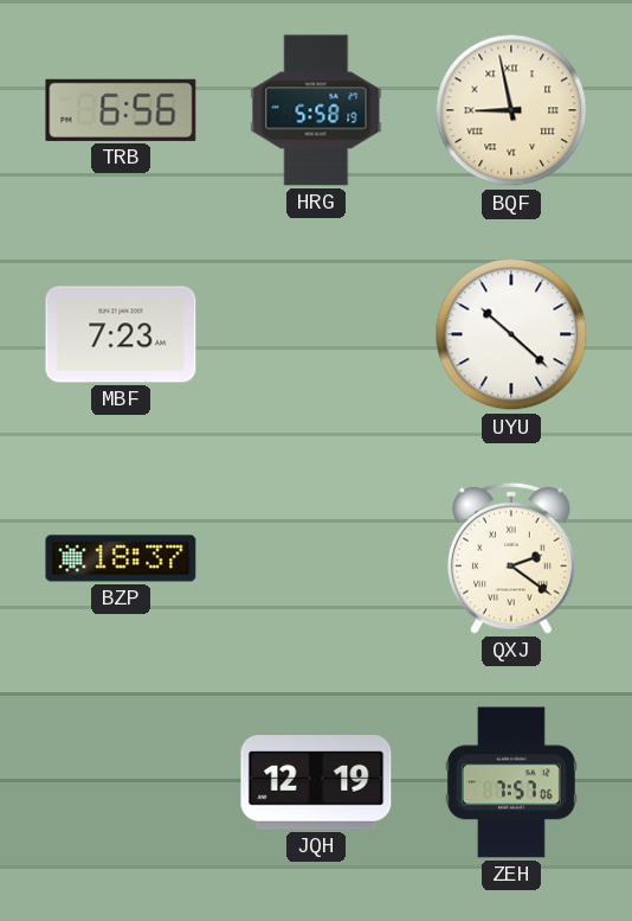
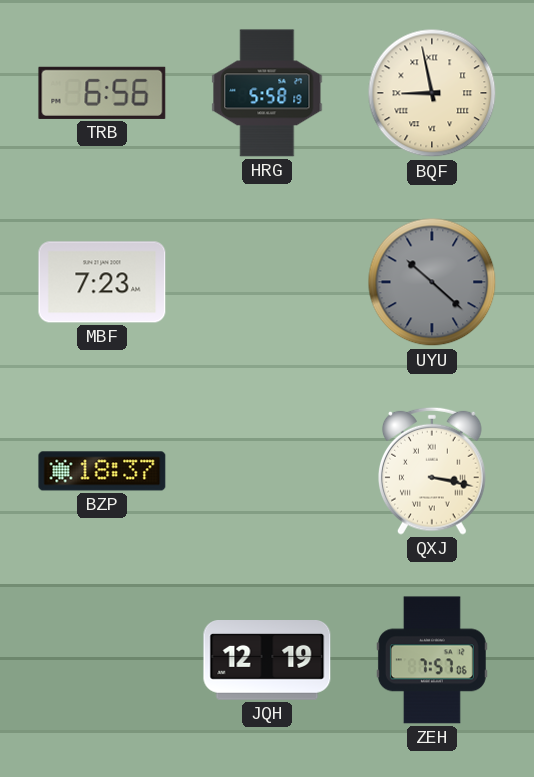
UYU dial: white -> grey
QXJ: 2:21 -> 3:17
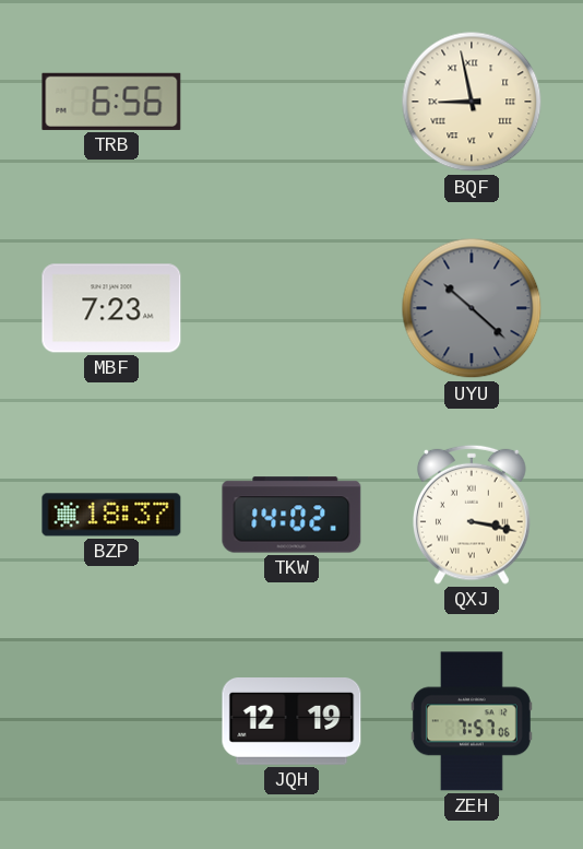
HRG: 5:58 -> none
TKW: none -> 14:02
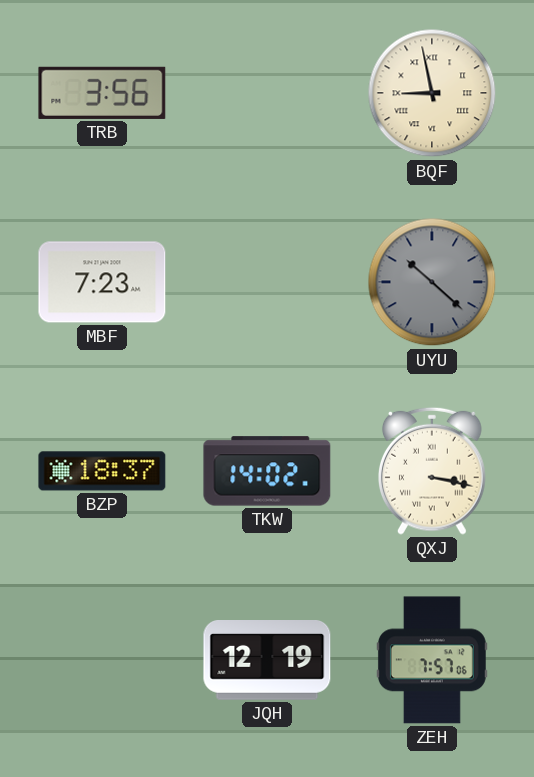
TRB: 6:56 -> 3:56
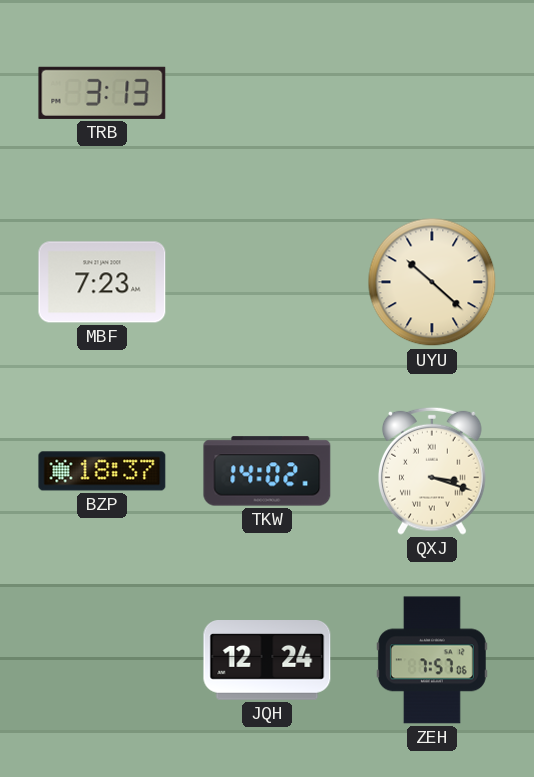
TRB: 3:56 -> 3:13
BQF: 8:58 -> none
UYU dial: grey -> cream
QXJ: 3:17 -> 3:18
JQH: 12:19 -> 12:24
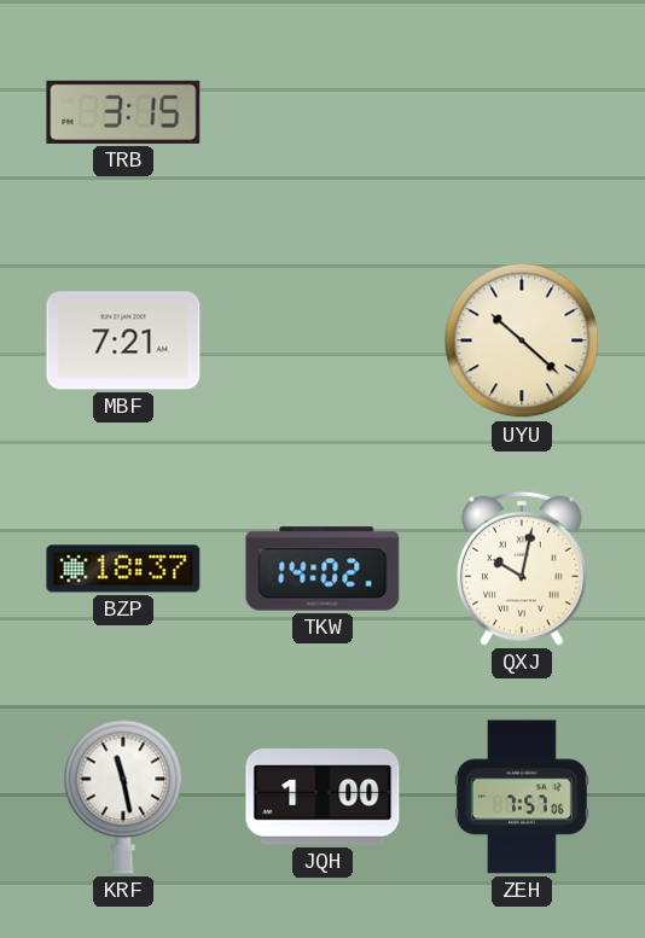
TRB: 3:13 -> 3:15
MBF: 7:23 -> 7:21
QXJ: 3:18 -> 10:02
KRF: none -> 11:28
JQH: 12:24 -> 1:00
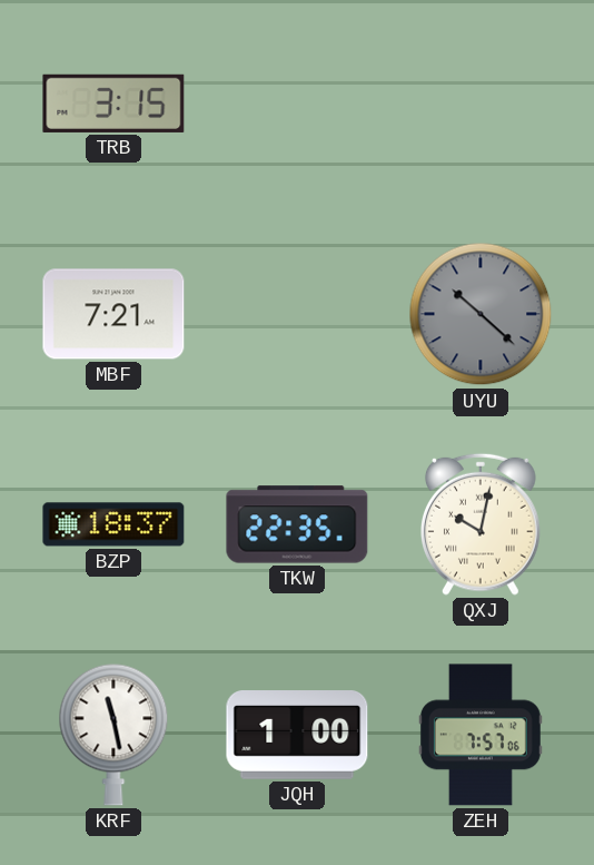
UYU dial: cream -> grey
TKW: 14:02 -> 22:35
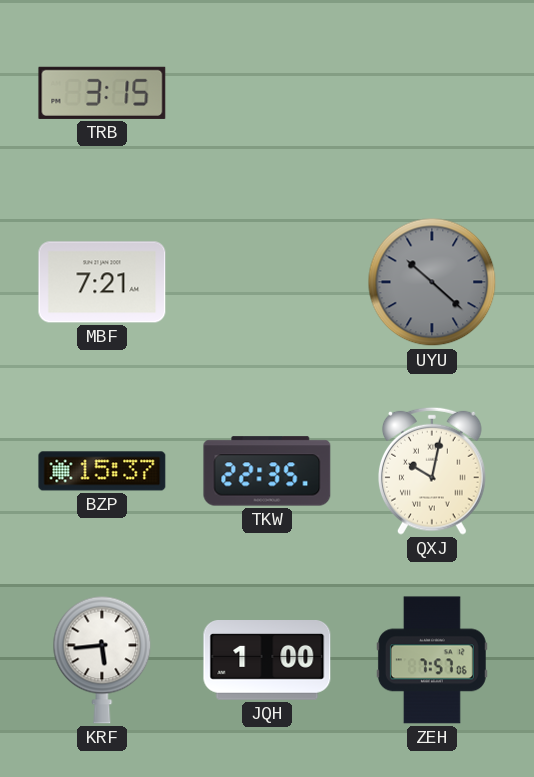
BZP: 18:37 -> 15:37
KRF: 11:28 -> 5:44
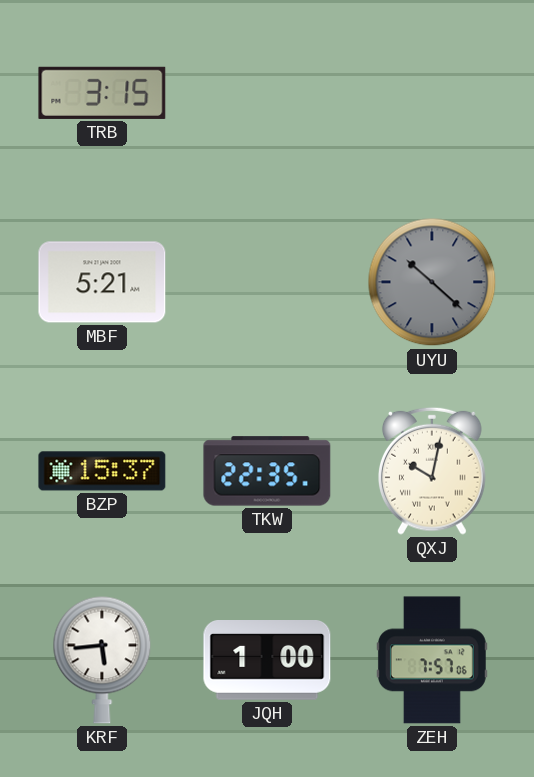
MBF: 7:21 -> 5:21
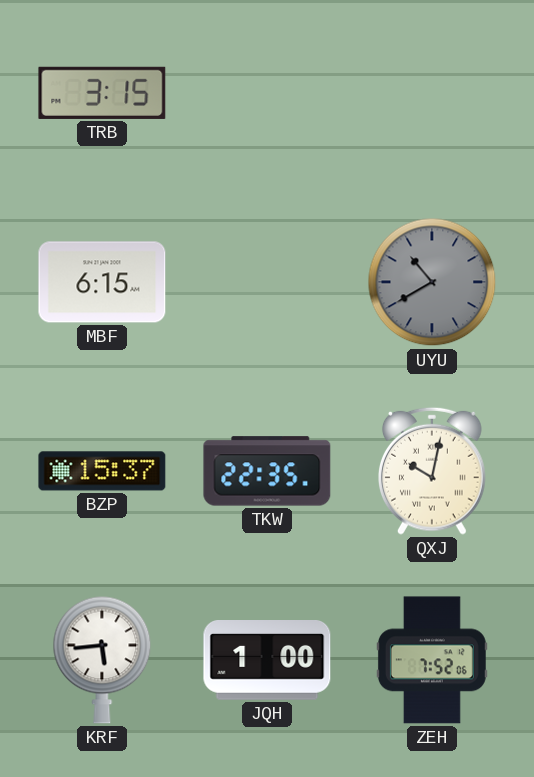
MBF: 5:21 -> 6:15
UYU: 10:22 -> 10:40
ZEH: 7:57 -> 7:52
